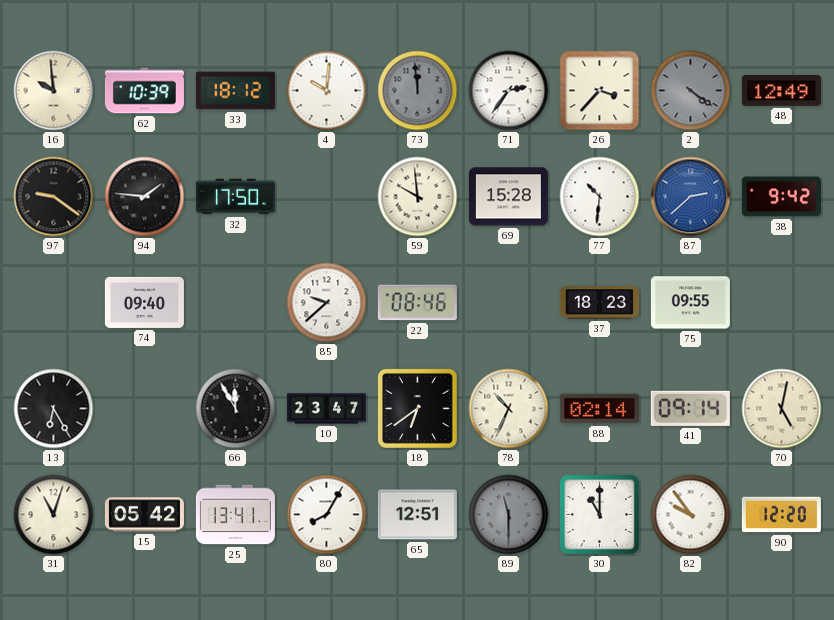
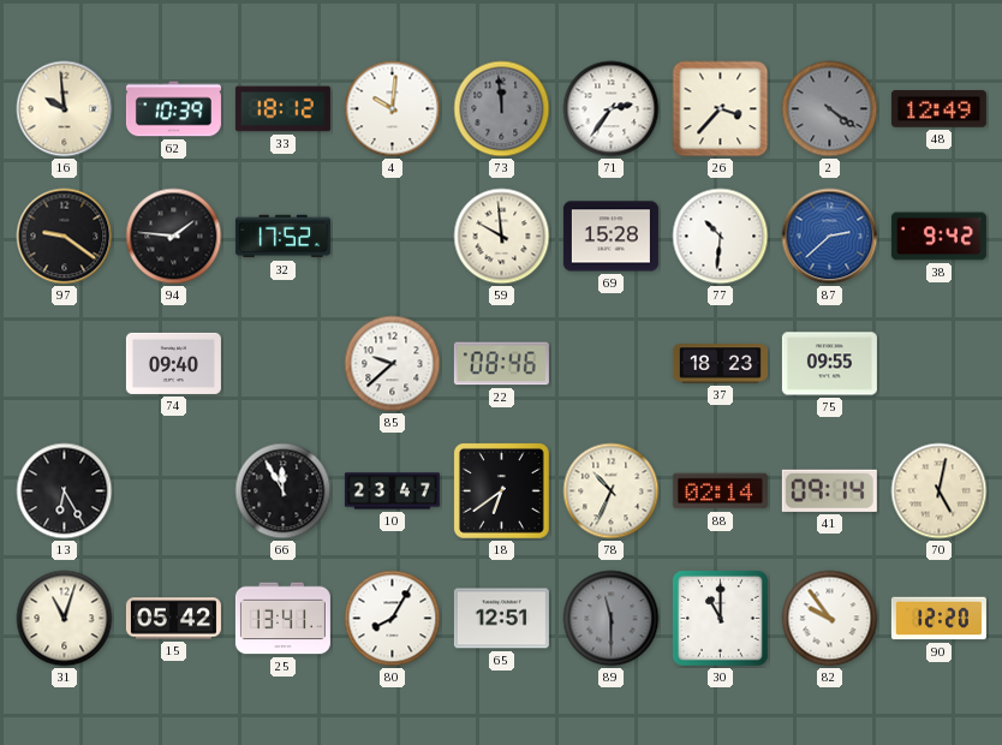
32: 17:50 -> 17:52
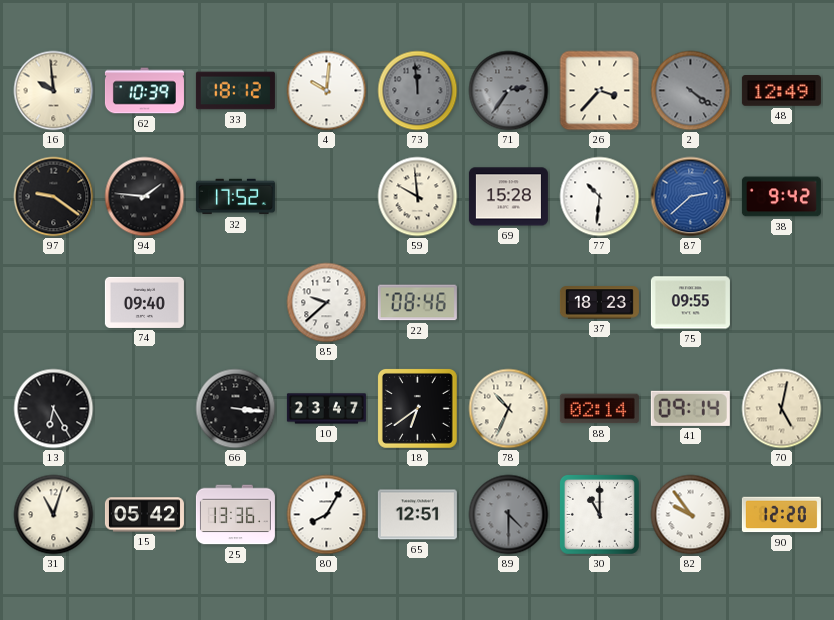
71 dial: white -> grey
66: 11:55 -> 3:16
25: 13:41 -> 13:36
89: 11:30 -> 4:30
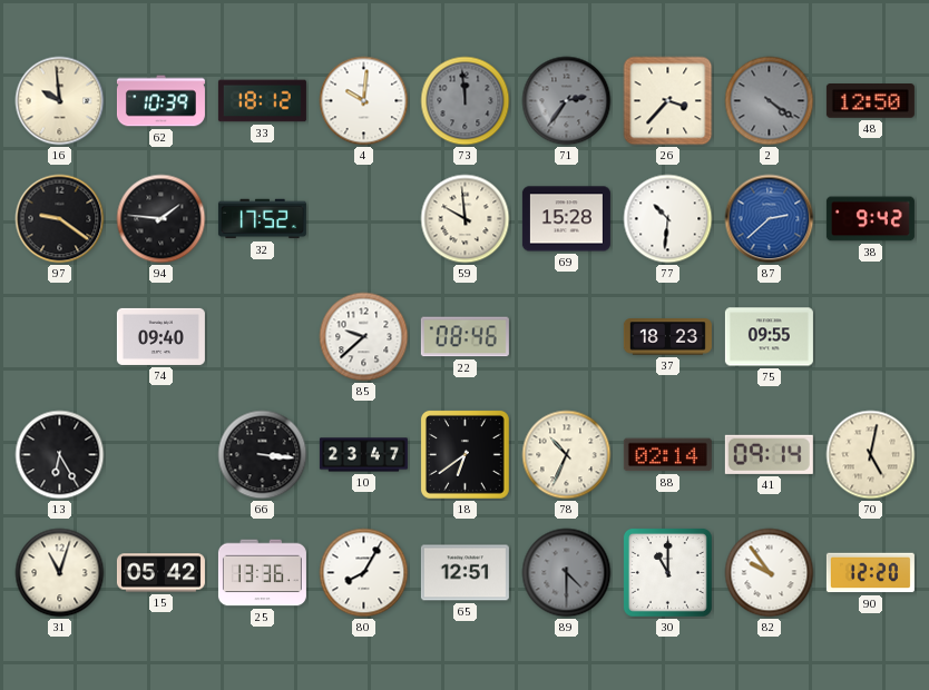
48: 12:49 -> 12:50
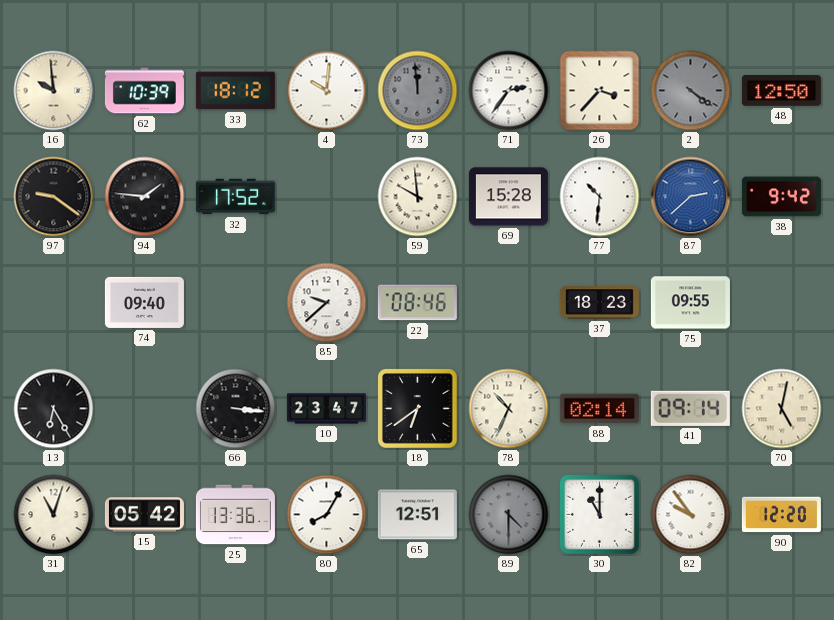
71 dial: grey -> white
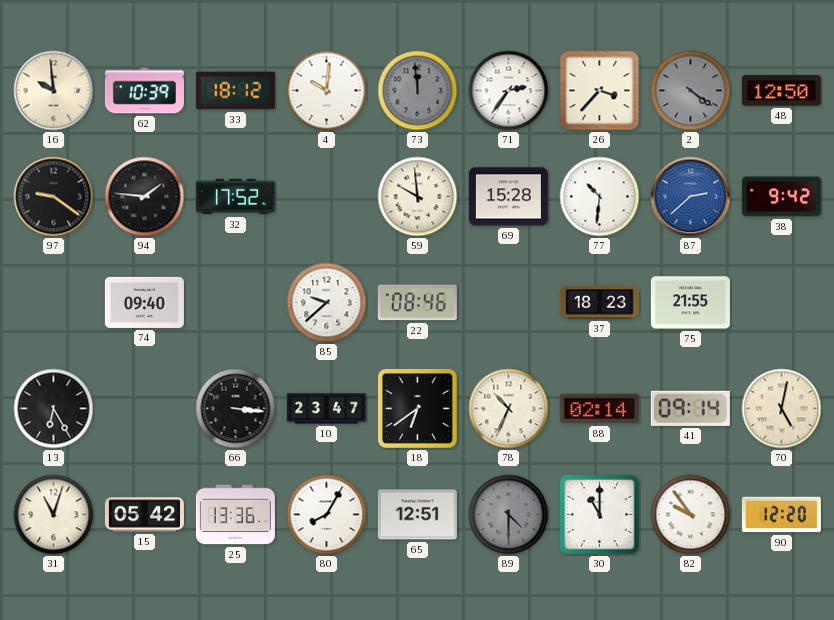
75: 09:55 -> 21:55
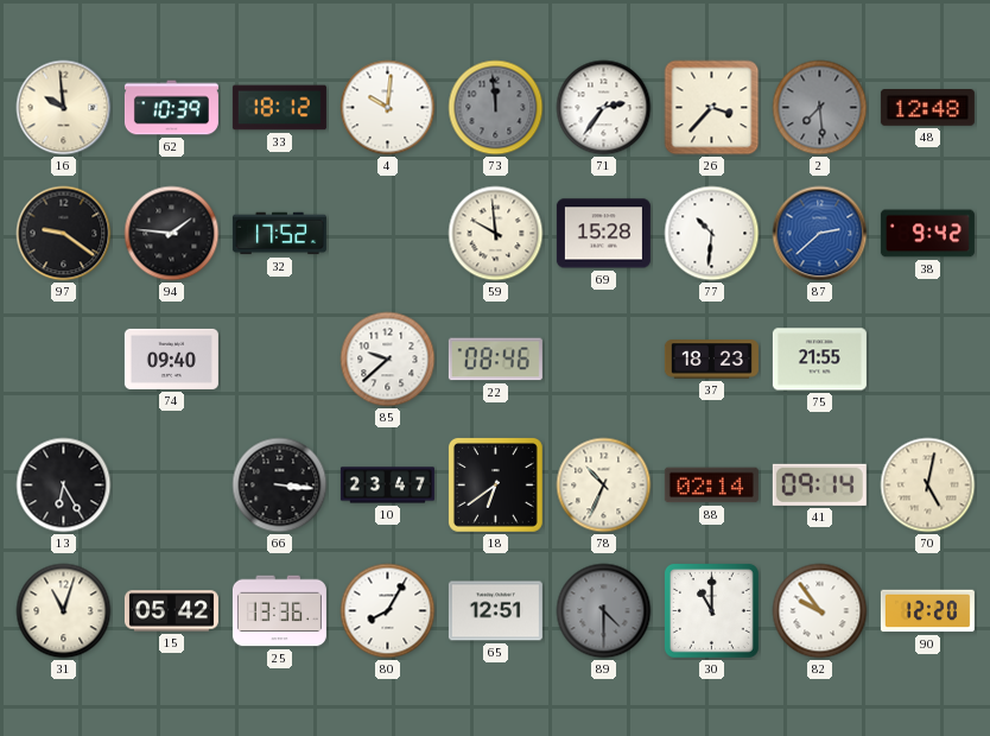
2: 4:21 -> 7:29
48: 12:50 -> 12:48
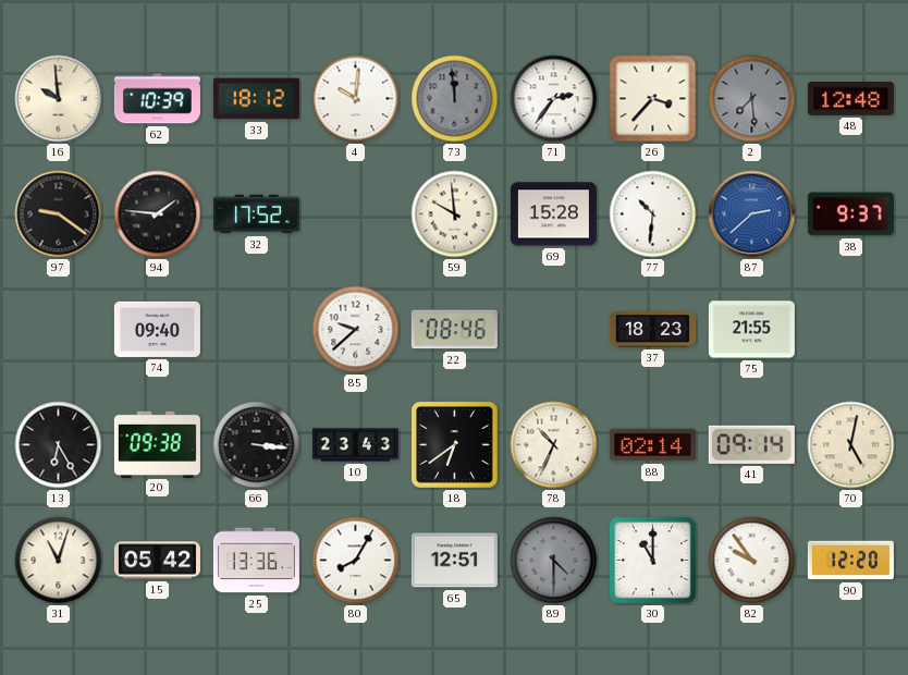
38: 9:42 -> 9:37
20: none -> 09:38
10: 23:47 -> 23:43
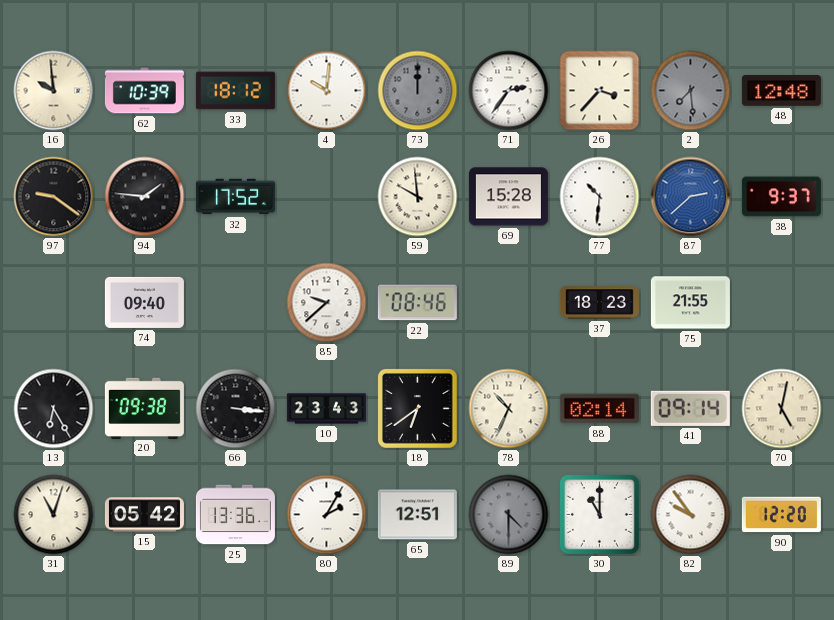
73: 11:59 -> 12:00
80: 8:05 -> 2:05
